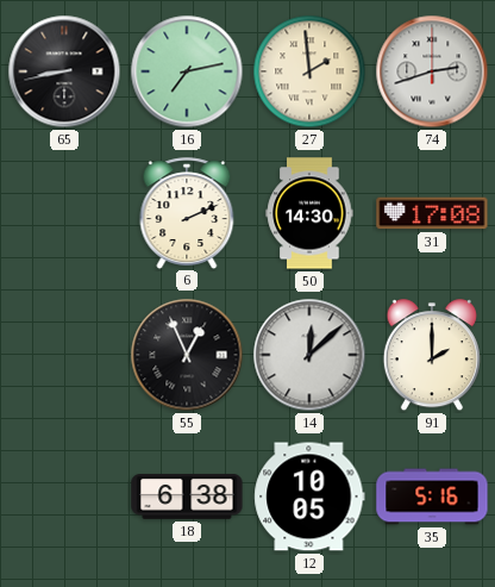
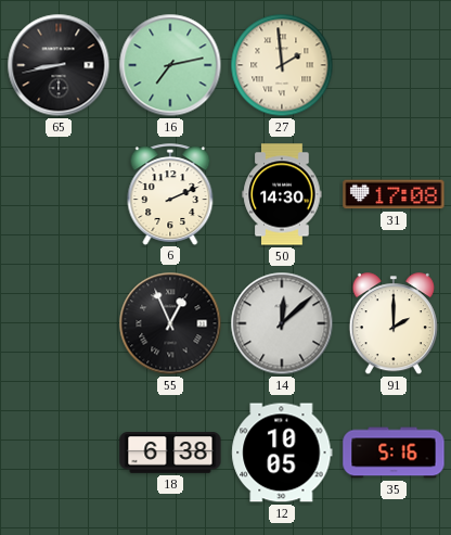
74: 2:42 -> none
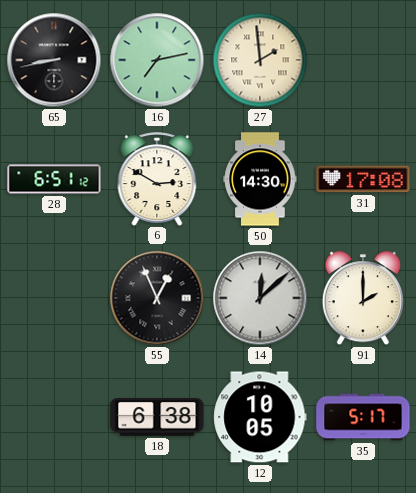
28: none -> 6:51
6: 2:11 -> 2:50
35: 5:16 -> 5:17
